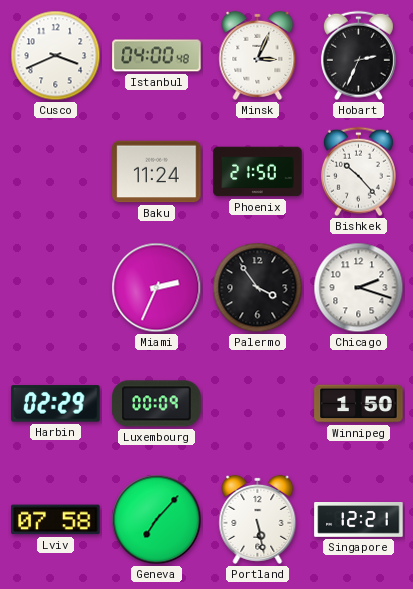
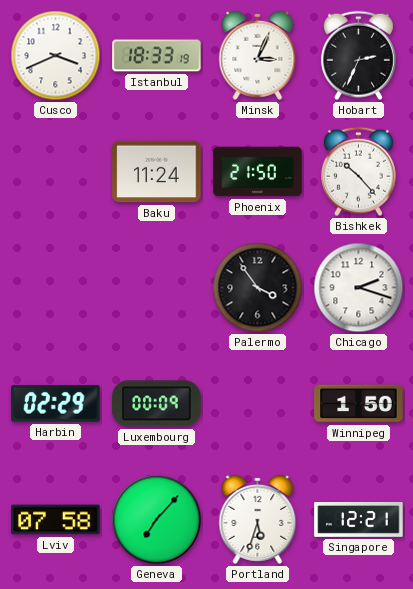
Istanbul: 04:00 -> 18:33
Miami: 2:34 -> none
Portland: 5:28 -> 5:33
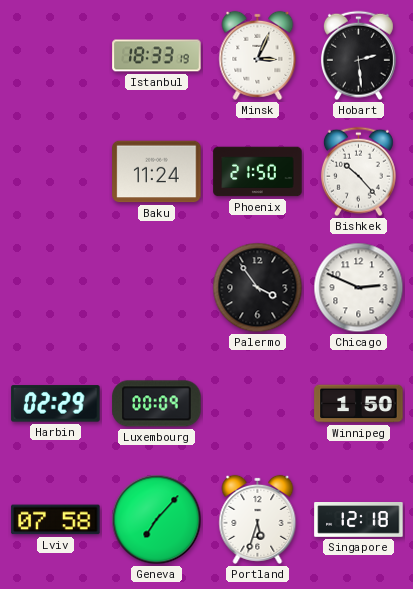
Cusco: 3:41 -> none
Hobart: 2:34 -> 2:29
Chicago: 2:18 -> 2:49
Singapore: 12:21 -> 12:18
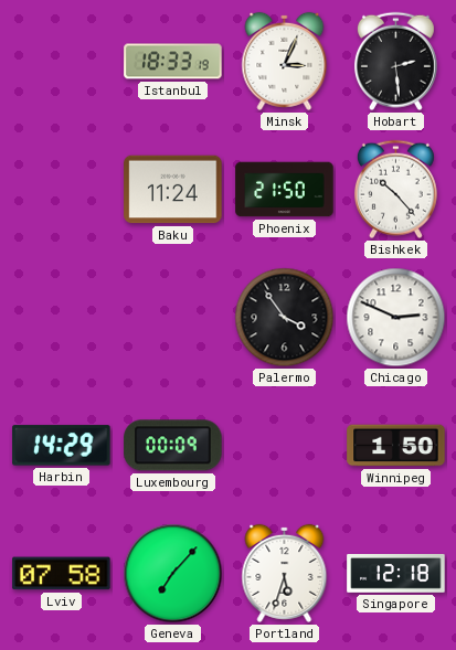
Harbin: 02:29 -> 14:29
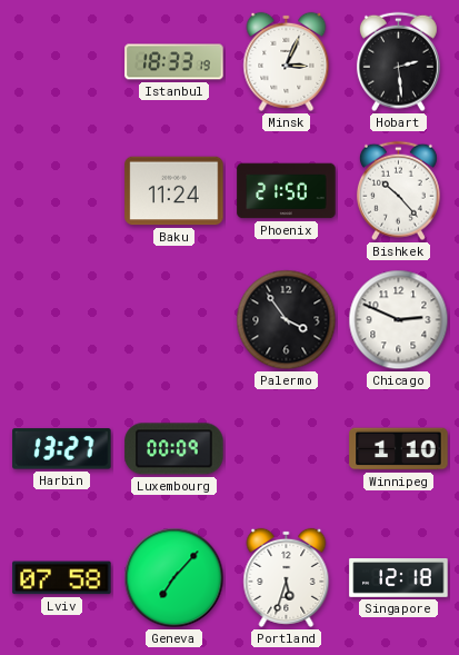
Harbin: 14:29 -> 13:27
Winnipeg: 1:50 -> 1:10
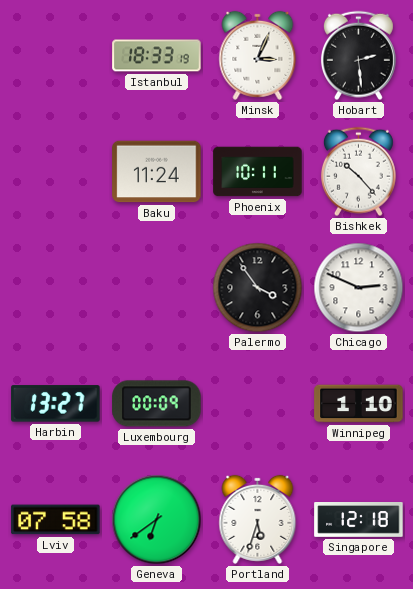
Phoenix: 21:50 -> 10:11
Geneva: 7:07 -> 6:39
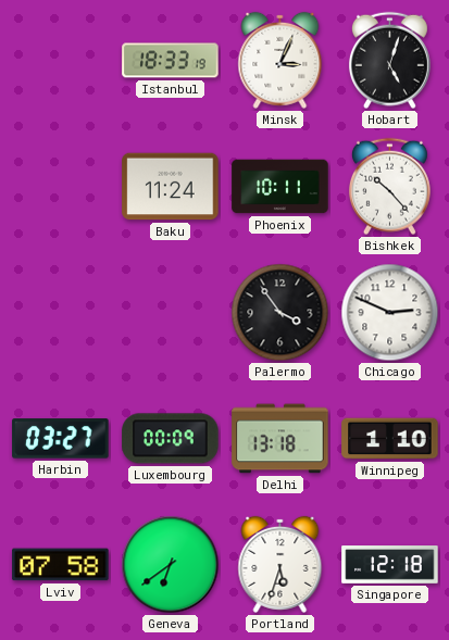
Hobart: 2:29 -> 5:03
Harbin: 13:27 -> 03:27
Delhi: none -> 13:18
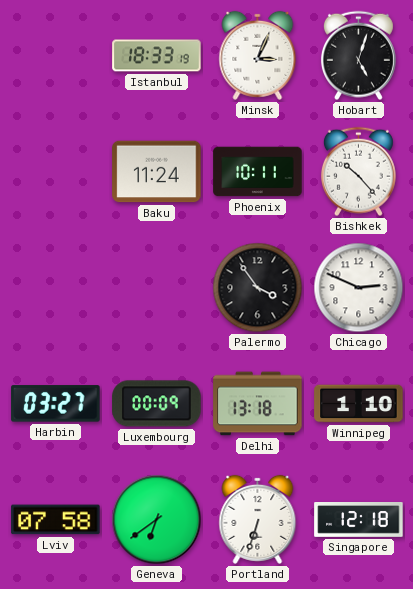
Portland: 5:33 -> 6:33
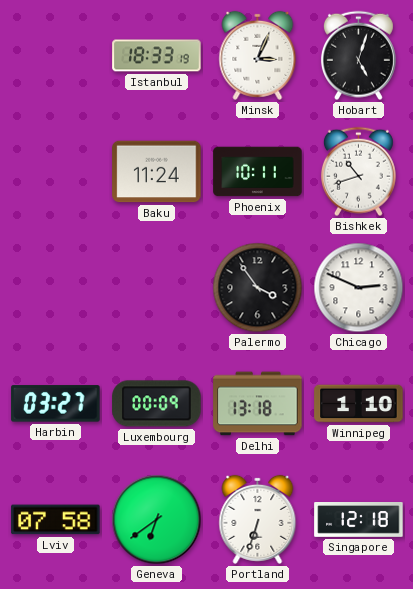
Bishkek: 10:23 -> 10:42
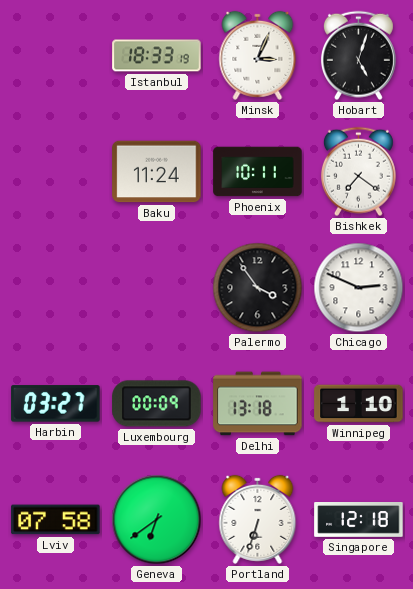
Bishkek: 10:42 -> 7:21
